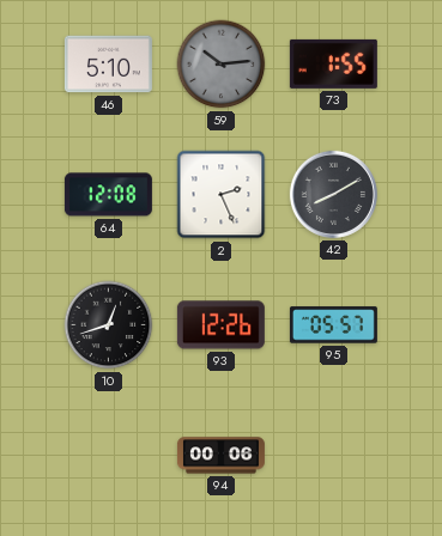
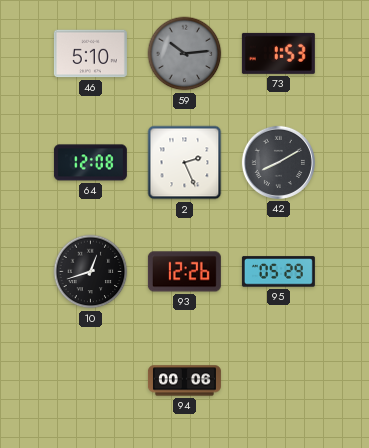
73: 1:55 -> 1:53
95: 05:57 -> 05:29
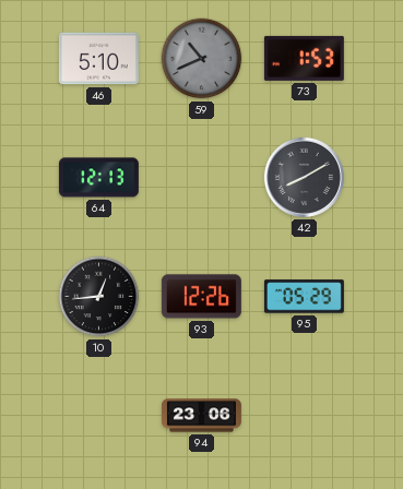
59: 10:14 -> 10:41
64: 12:08 -> 12:13
2: 2:26 -> none
10: 12:42 -> 12:44
94: 00:06 -> 23:06
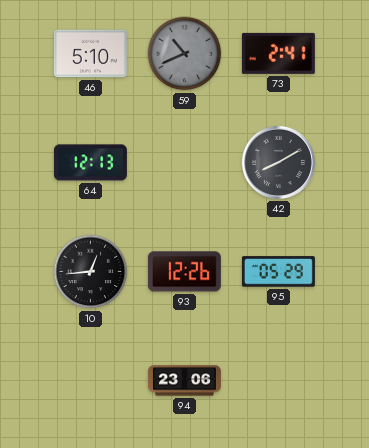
73: 1:53 -> 2:41
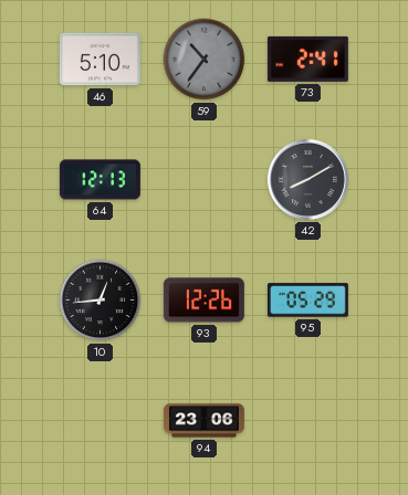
59: 10:41 -> 10:36
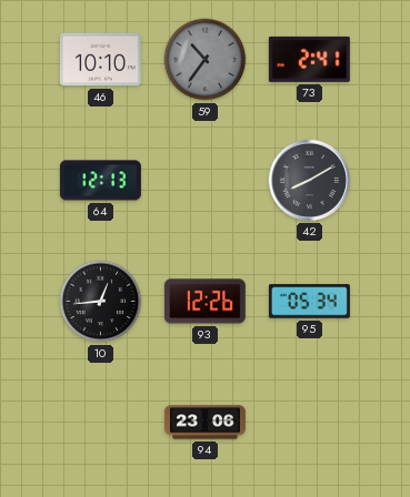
46: 5:10 -> 10:10
95: 05:29 -> 05:34
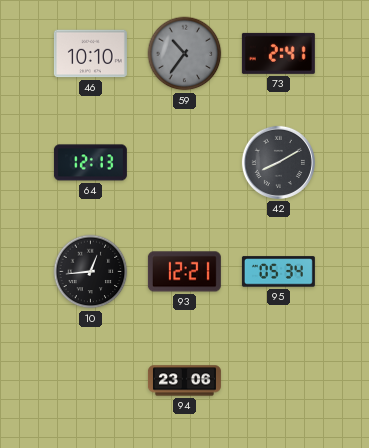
93: 12:26 -> 12:21
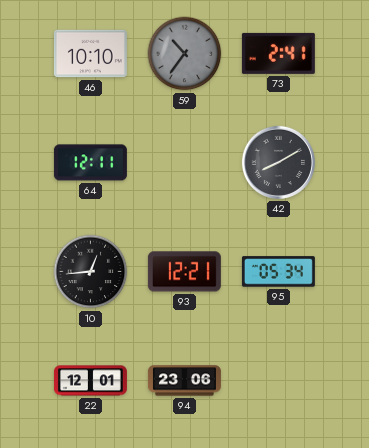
64: 12:13 -> 12:11
22: none -> 12:01
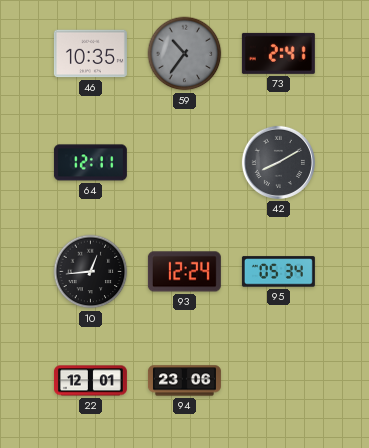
46: 10:10 -> 10:35
93: 12:21 -> 12:24
